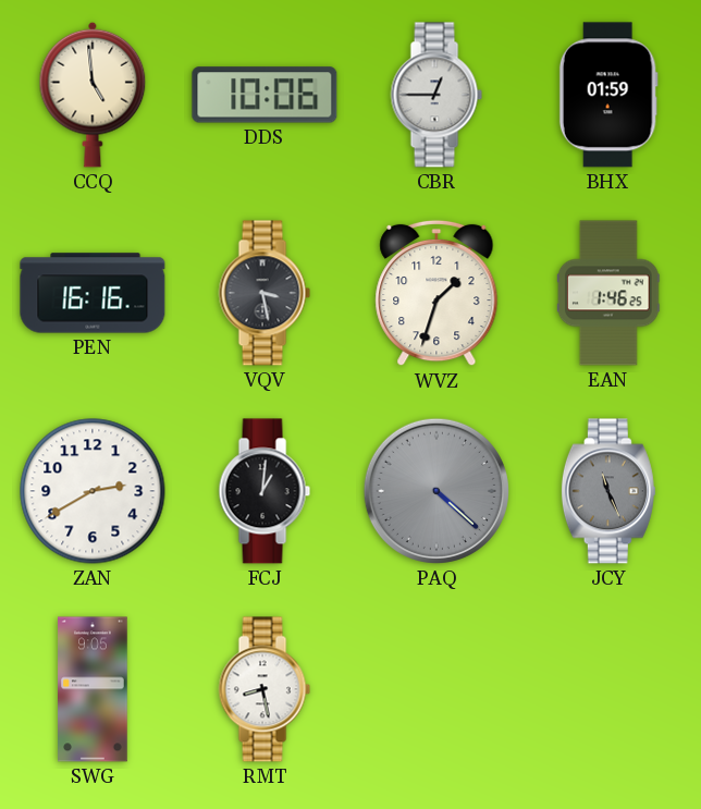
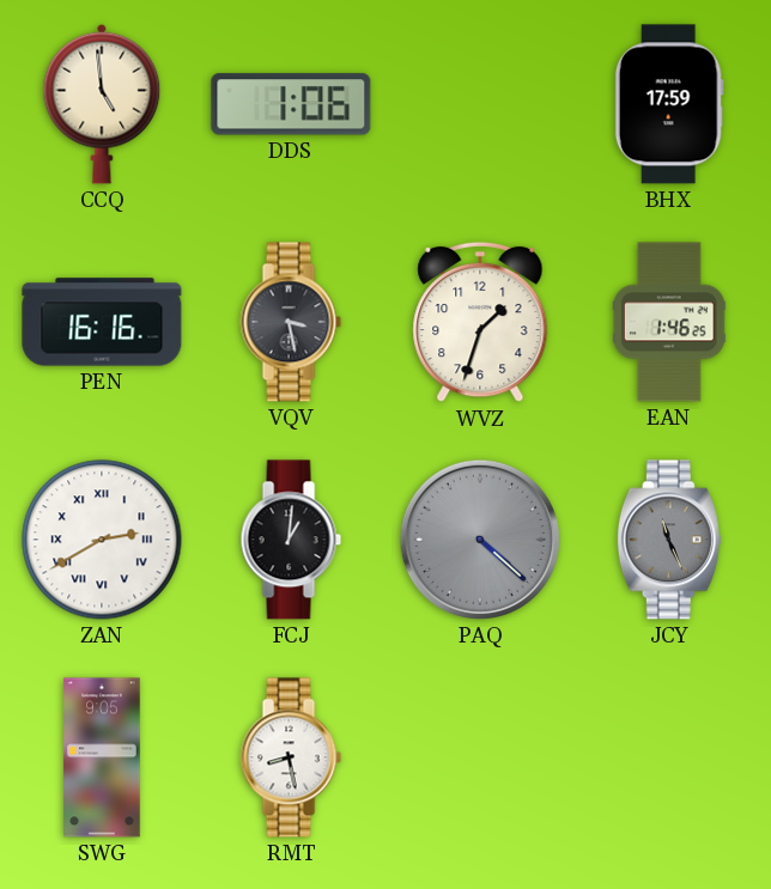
DDS: 10:06 -> 1:06
CBR: 12:45 -> none
BHX: 01:59 -> 17:59
ZAN numerals: Arabic -> Roman
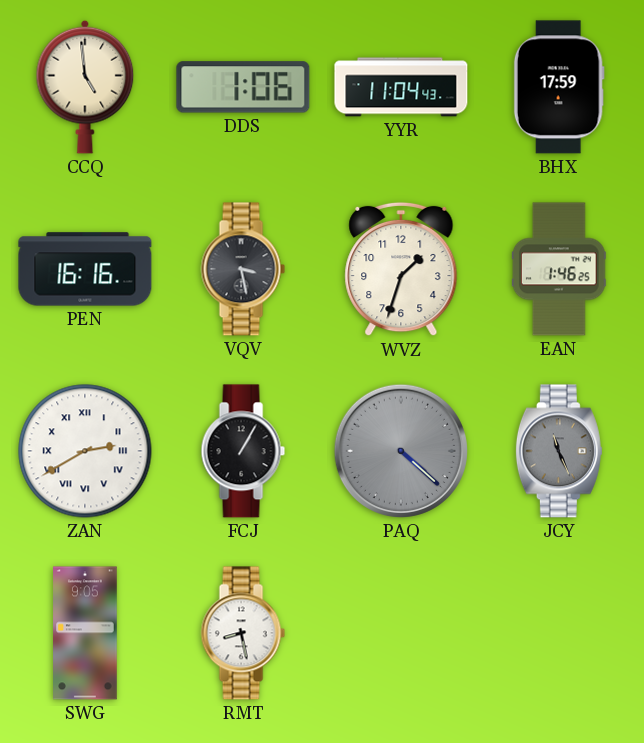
YYR: none -> 11:04
FCJ: 1:01 -> 1:05
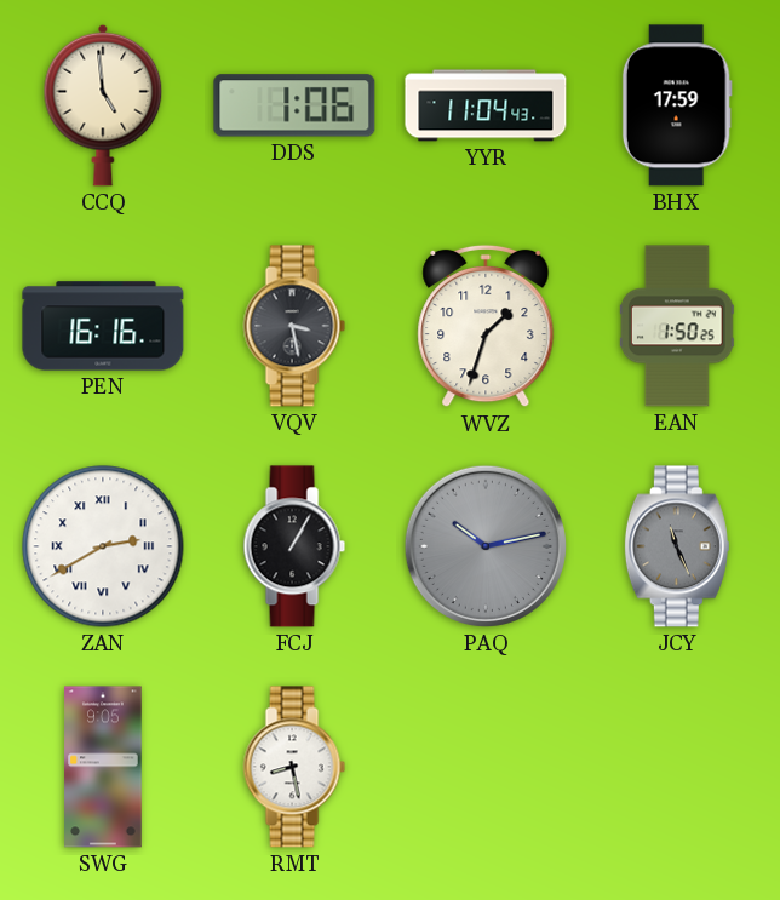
EAN: 1:46 -> 1:50
PAQ: 4:22 -> 10:13
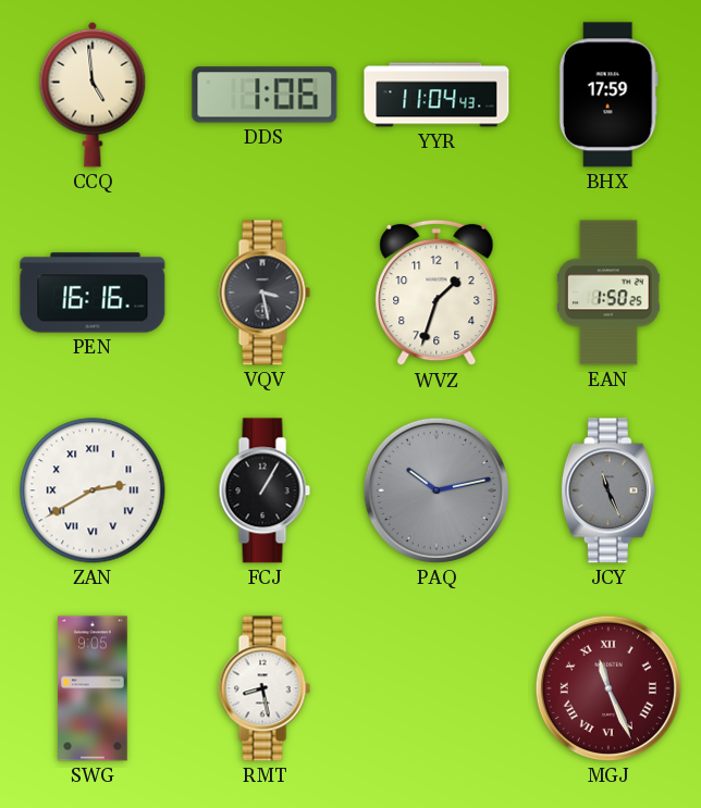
MGJ: none -> 11:26
